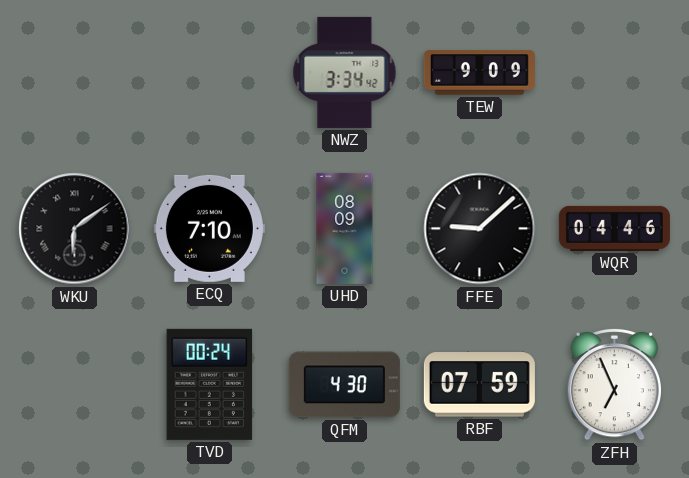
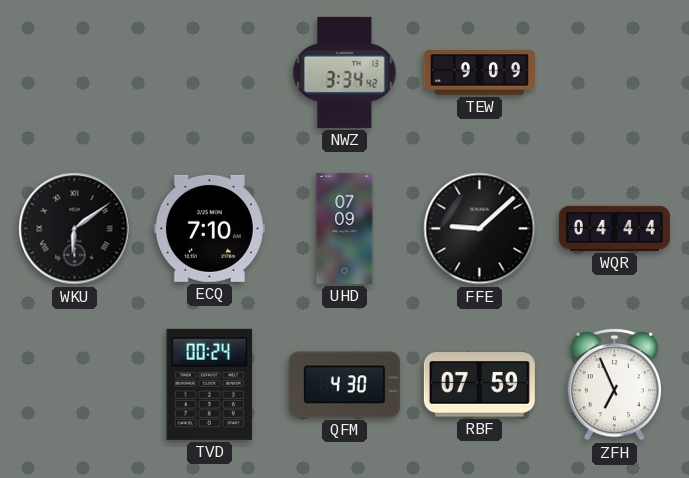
UHD: 08:09 -> 07:09
WQR: 04:46 -> 04:44
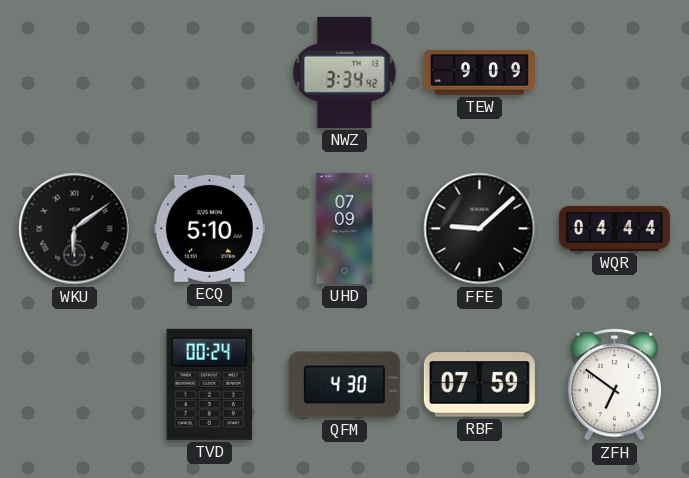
ECQ: 7:10 -> 5:10
ZFH: 6:56 -> 6:51
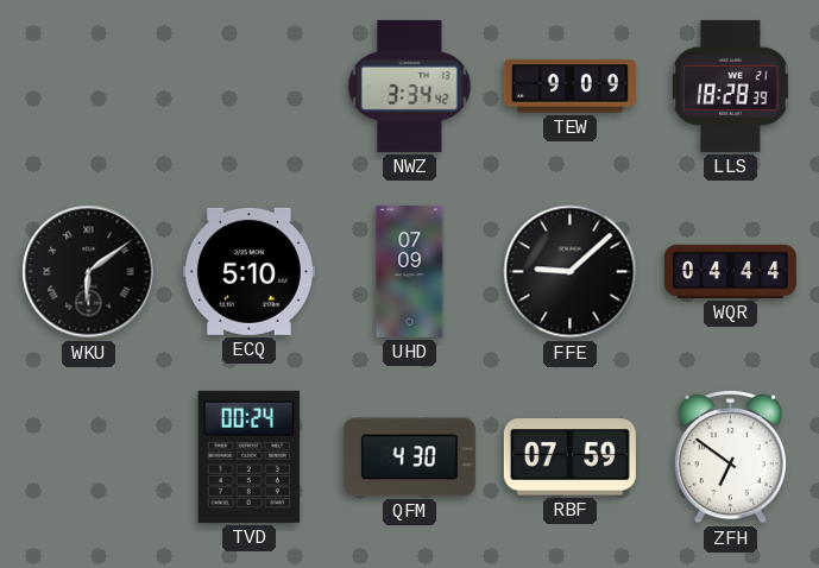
LLS: none -> 18:28
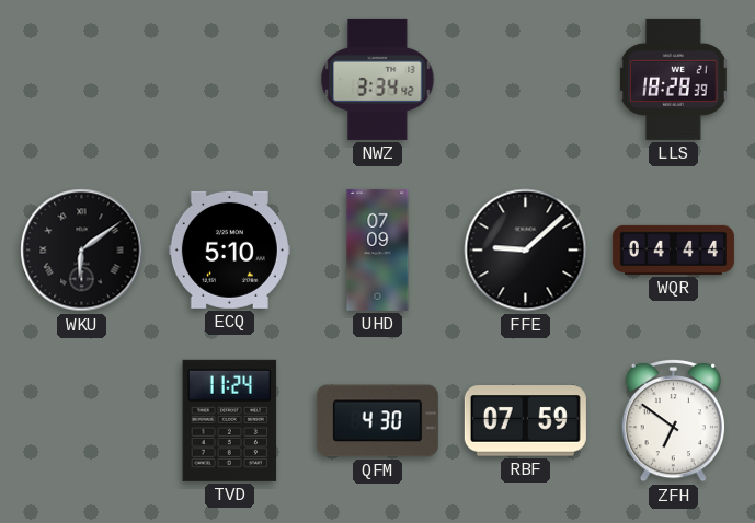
TEW: 9:09 -> none
TVD: 00:24 -> 11:24
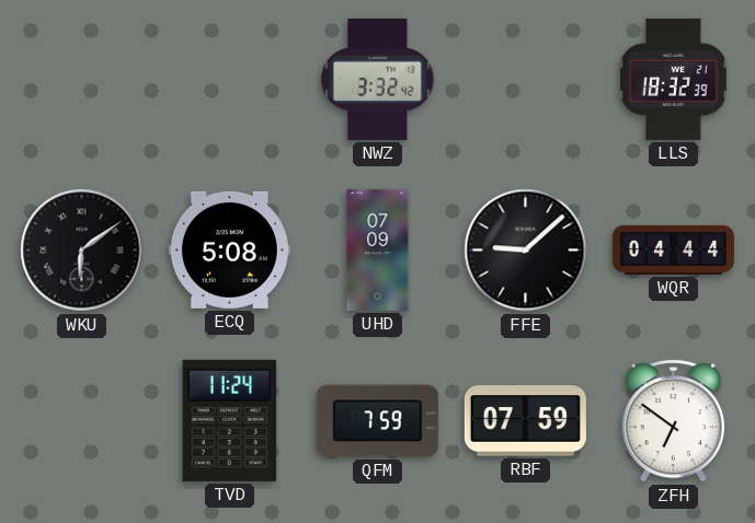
NWZ: 3:34 -> 3:32
LLS: 18:28 -> 18:32
ECQ: 5:10 -> 5:08
QFM: 4:30 -> 7:59
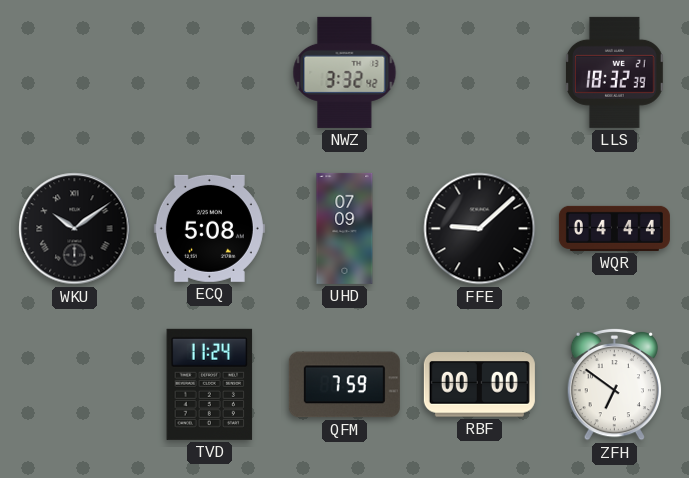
WKU: 6:09 -> 10:09
RBF: 07:59 -> 00:00
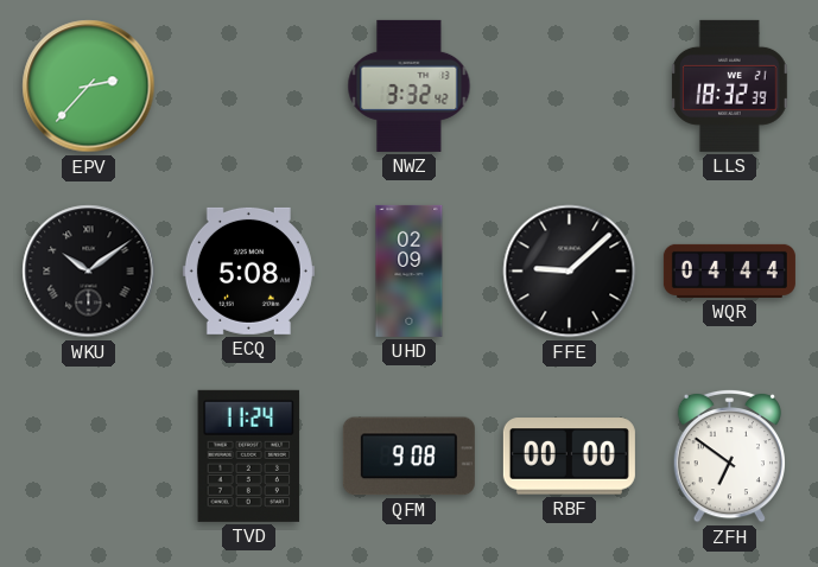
EPV: none -> 2:37
UHD: 07:09 -> 02:09
QFM: 7:59 -> 9:08
